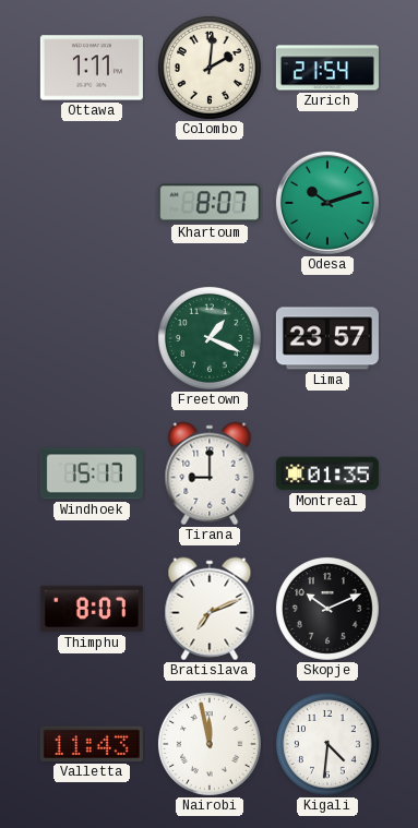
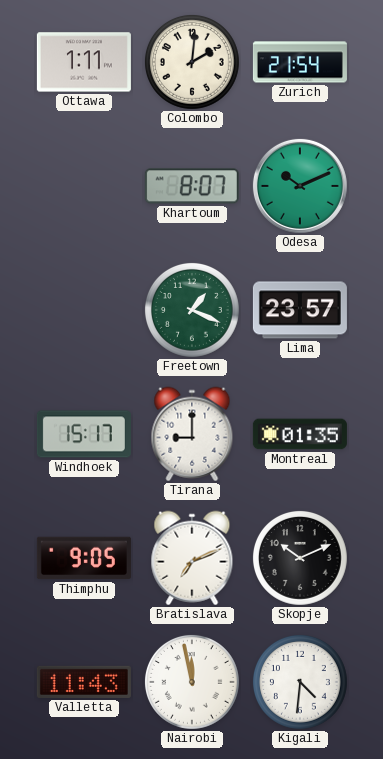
Odesa: 10:12 -> 10:11
Thimphu: 8:07 -> 9:05
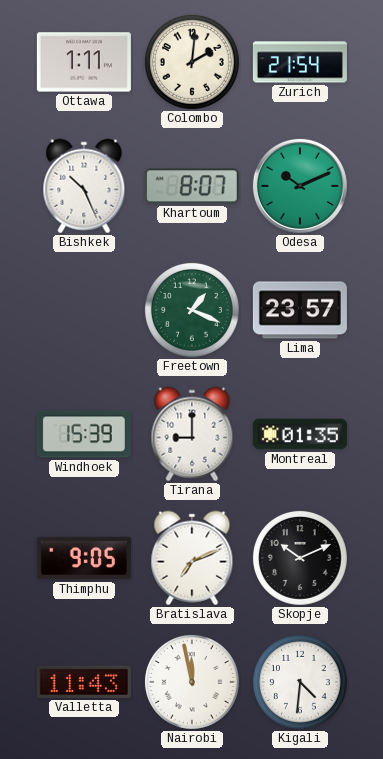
Bishkek: none -> 10:26
Windhoek: 15:17 -> 15:39
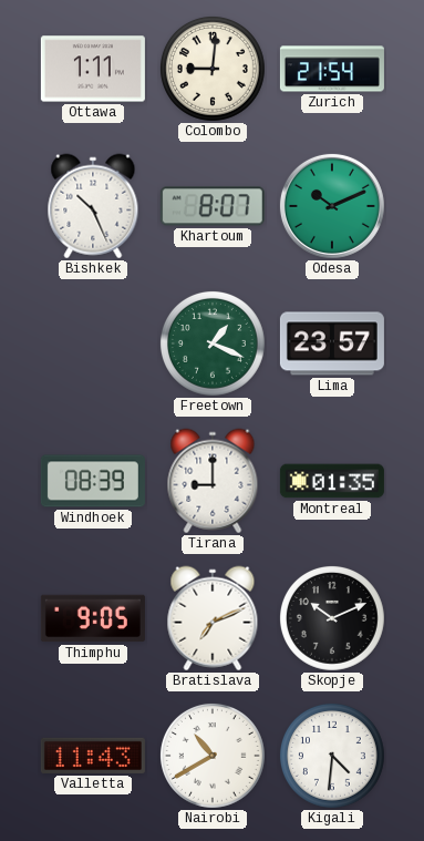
Colombo: 2:01 -> 9:01
Windhoek: 15:39 -> 08:39
Nairobi: 11:58 -> 10:40
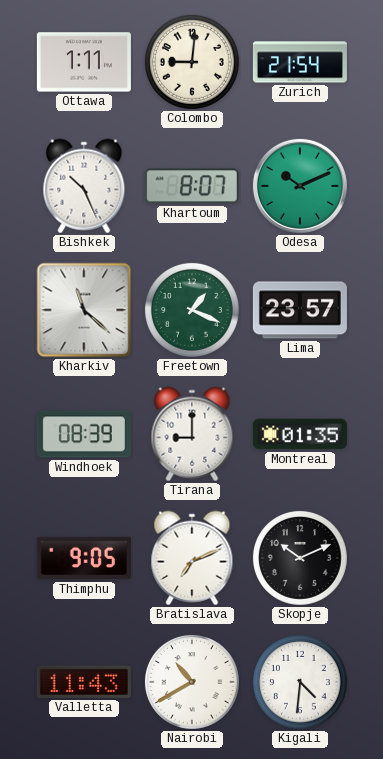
Kharkiv: none -> 11:22
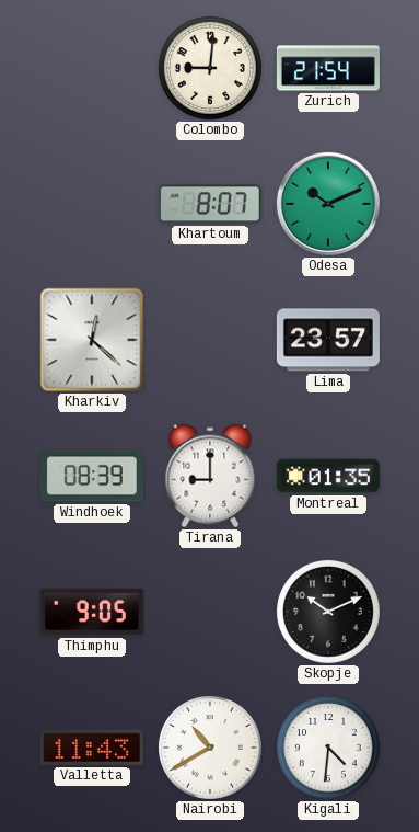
Ottawa: 1:11 -> none
Bishkek: 10:26 -> none
Kharkiv: 11:22 -> 12:22
Freetown: 1:19 -> none
Bratislava: 7:11 -> none
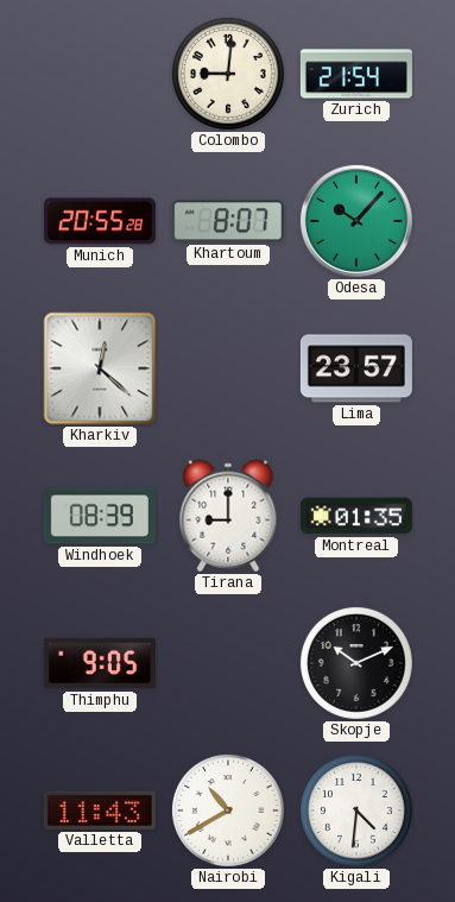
Munich: none -> 20:55
Odesa: 10:11 -> 10:07
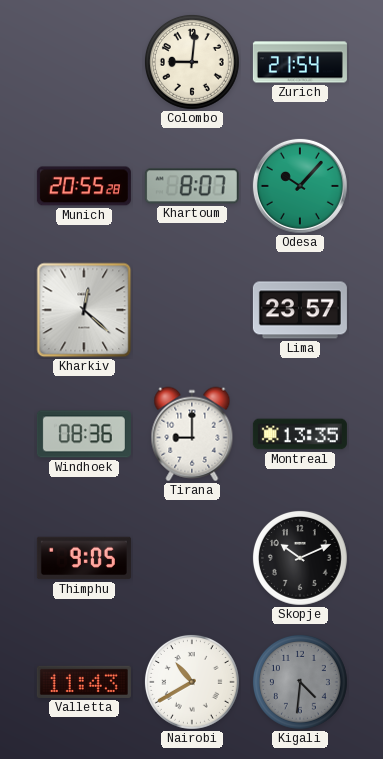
Windhoek: 08:39 -> 08:36
Montreal: 01:35 -> 13:35
Kigali dial: white -> grey
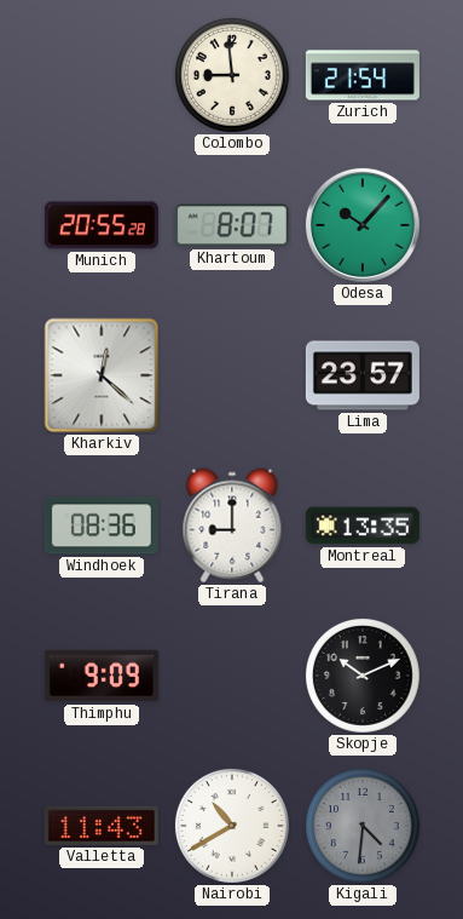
Colombo: 9:01 -> 8:59
Thimphu: 9:05 -> 9:09
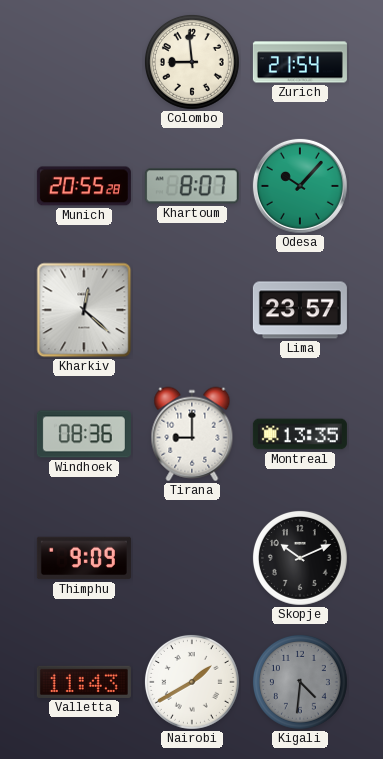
Nairobi: 10:40 -> 1:40
